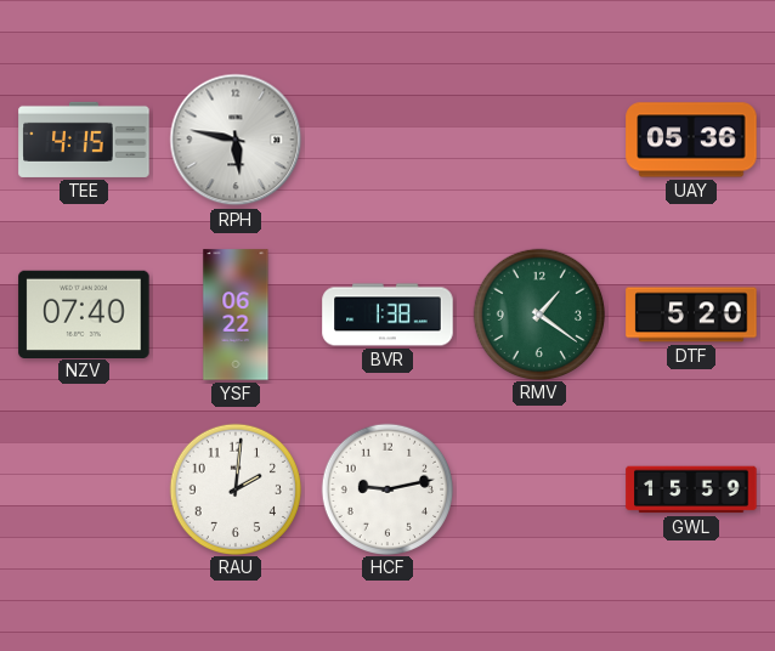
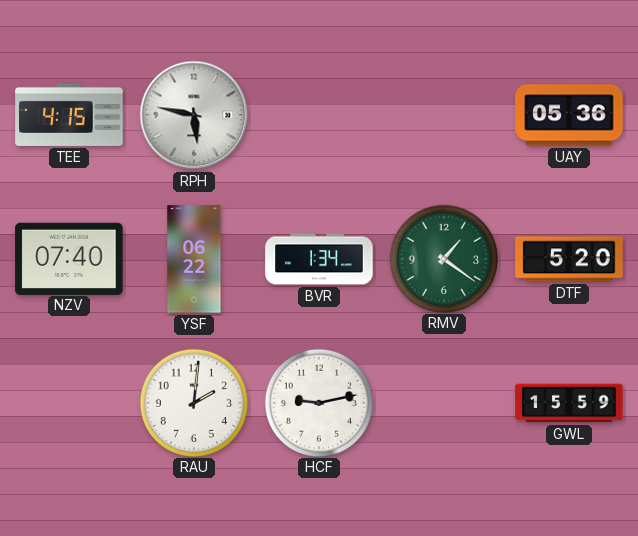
BVR: 1:38 -> 1:34
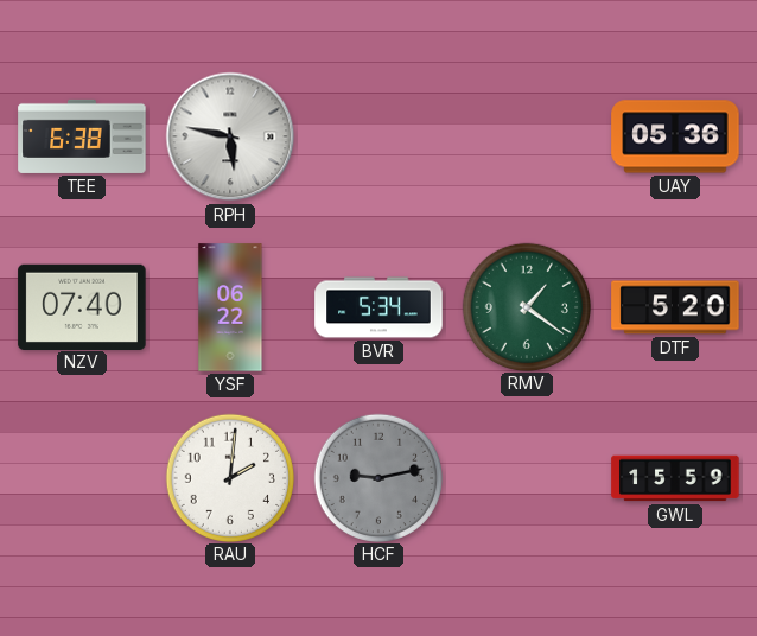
TEE: 4:15 -> 6:38
BVR: 1:34 -> 5:34
HCF dial: white -> grey
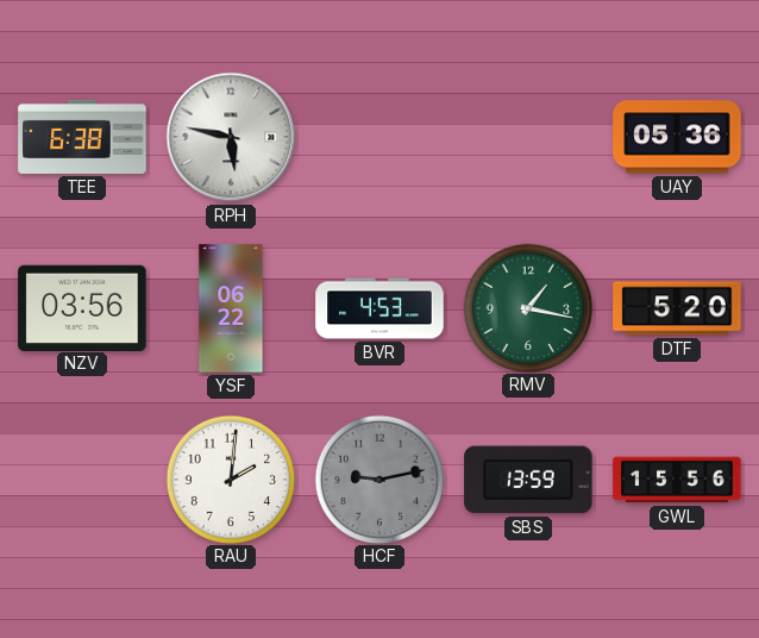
NZV: 07:40 -> 03:56
BVR: 5:34 -> 4:53
RMV: 1:21 -> 1:17
SBS: none -> 13:59
GWL: 15:59 -> 15:56
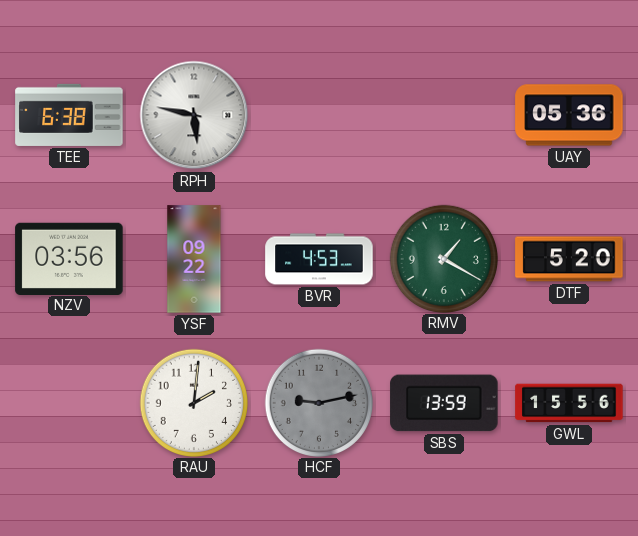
YSF: 06:22 -> 09:22
RMV: 1:17 -> 1:20
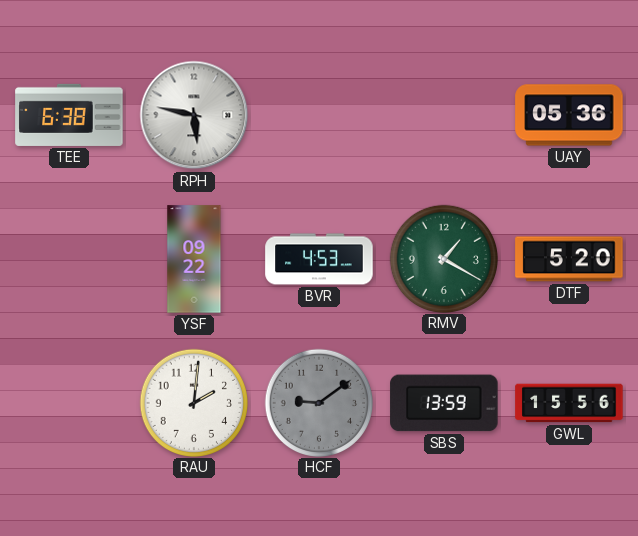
NZV: 03:56 -> none
HCF: 9:13 -> 9:09
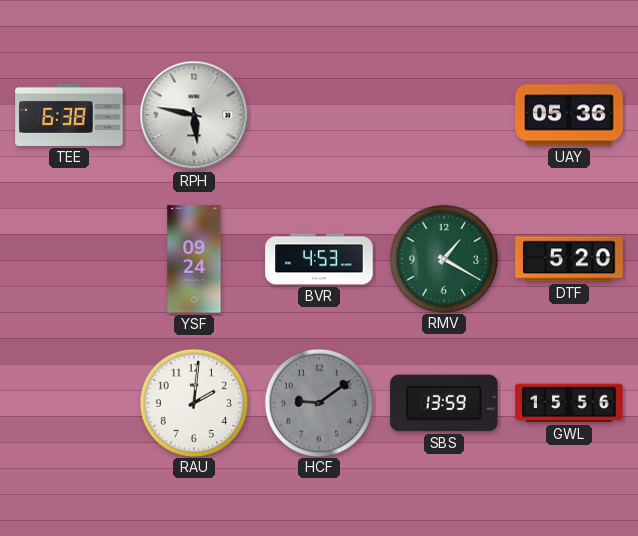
YSF: 09:22 -> 09:24
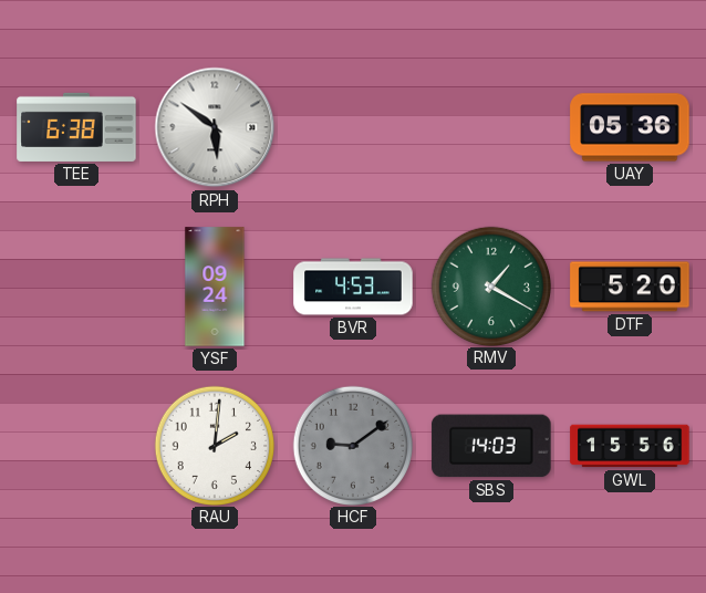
RPH: 5:47 -> 5:51
SBS: 13:59 -> 14:03
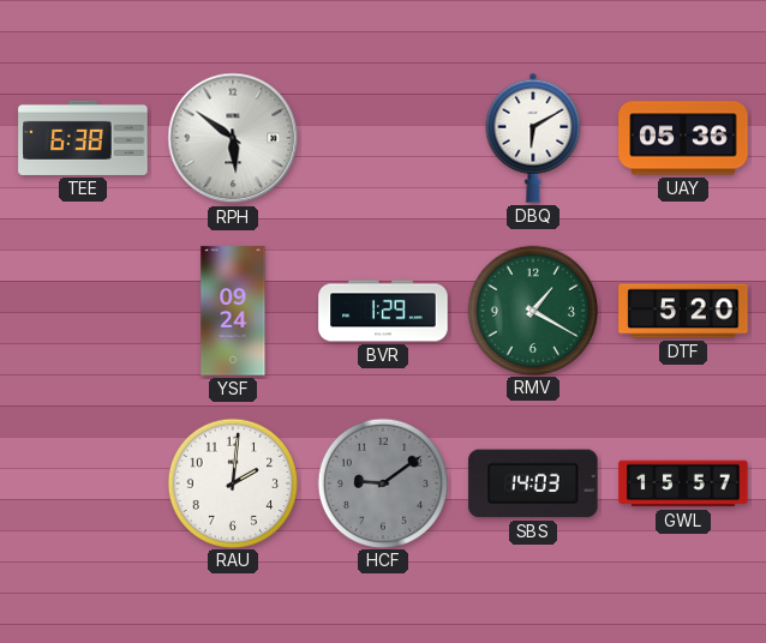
DBQ: none -> 6:10
BVR: 4:53 -> 1:29
GWL: 15:56 -> 15:57
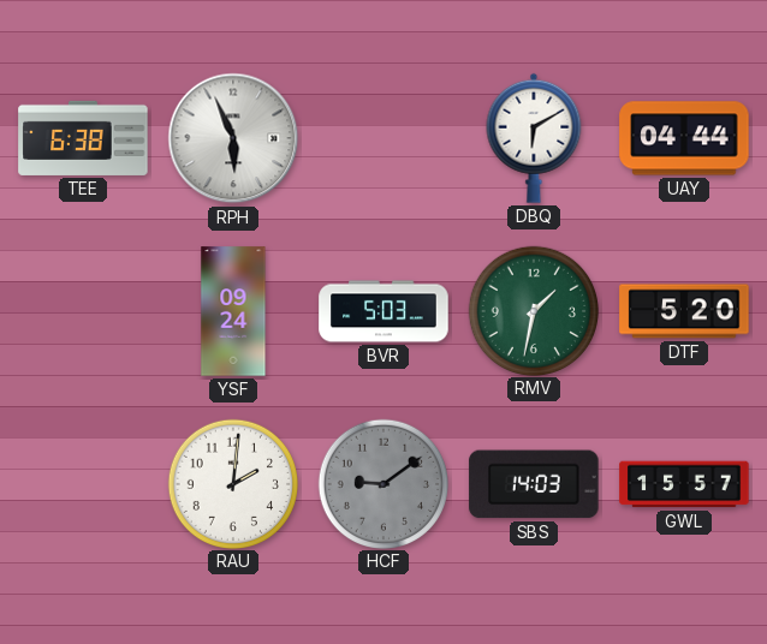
RPH: 5:51 -> 5:56
UAY: 05:36 -> 04:44
BVR: 1:29 -> 5:03
RMV: 1:20 -> 1:32
